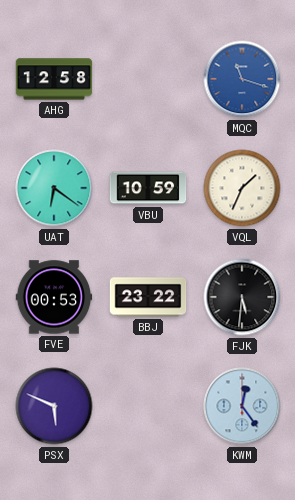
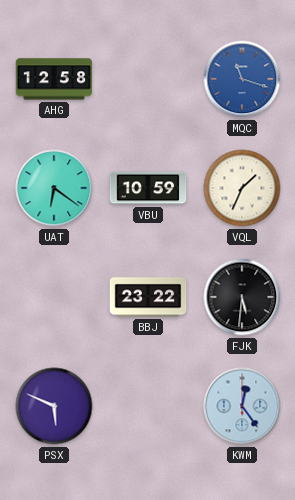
FVE: 00:53 -> none
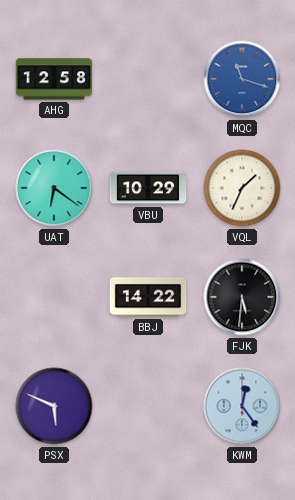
VBU: 10:59 -> 10:29
BBJ: 23:22 -> 14:22
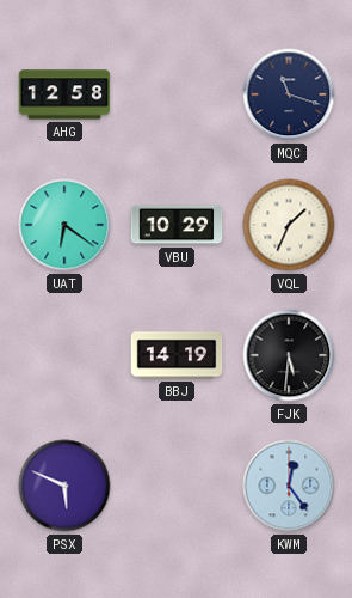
MQC dial: blue -> navy
BBJ: 14:22 -> 14:19
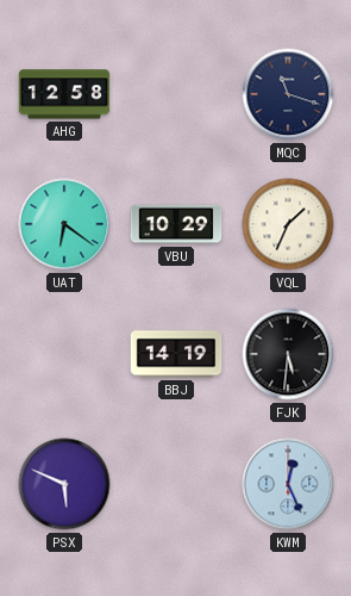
KWM: 12:24 -> 12:26
